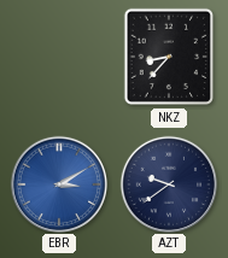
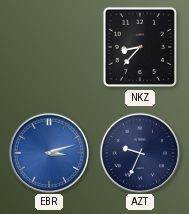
EBR: 3:10 -> 3:12
AZT: 9:39 -> 9:34
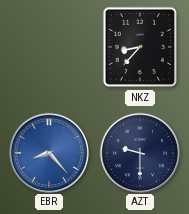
EBR: 3:12 -> 8:23
AZT: 9:34 -> 9:30
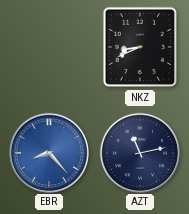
NKZ: 8:37 -> 8:41
AZT: 9:30 -> 11:13
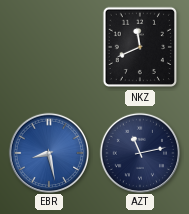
NKZ: 8:41 -> 11:41
EBR: 8:23 -> 8:28
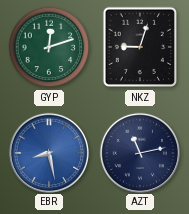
GYP: none -> 12:12
NKZ: 11:41 -> 9:03
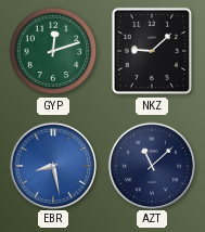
NKZ: 9:03 -> 9:08
AZT: 11:13 -> 11:08
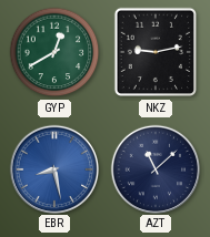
GYP: 12:12 -> 12:40
NKZ: 9:08 -> 9:13
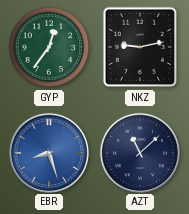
GYP: 12:40 -> 12:36
EBR: 8:28 -> 8:27
